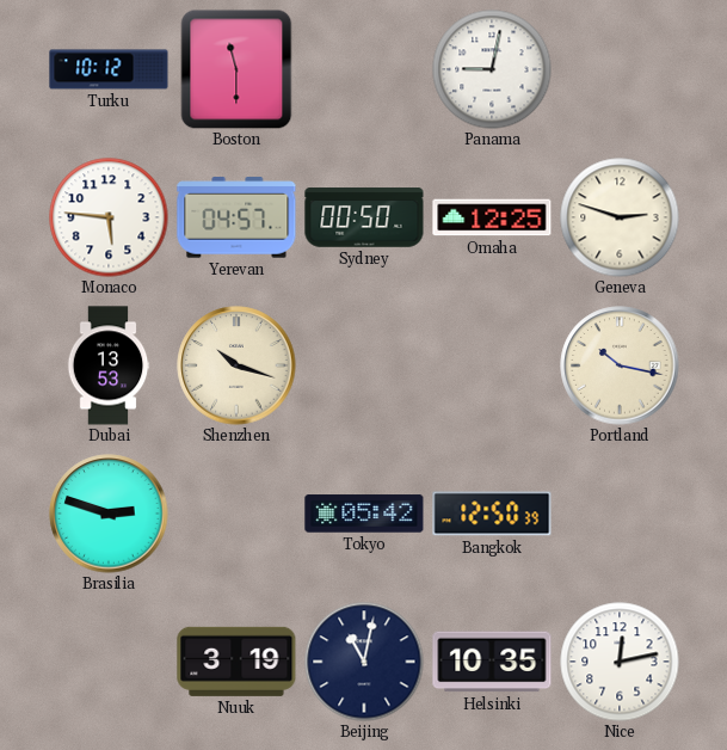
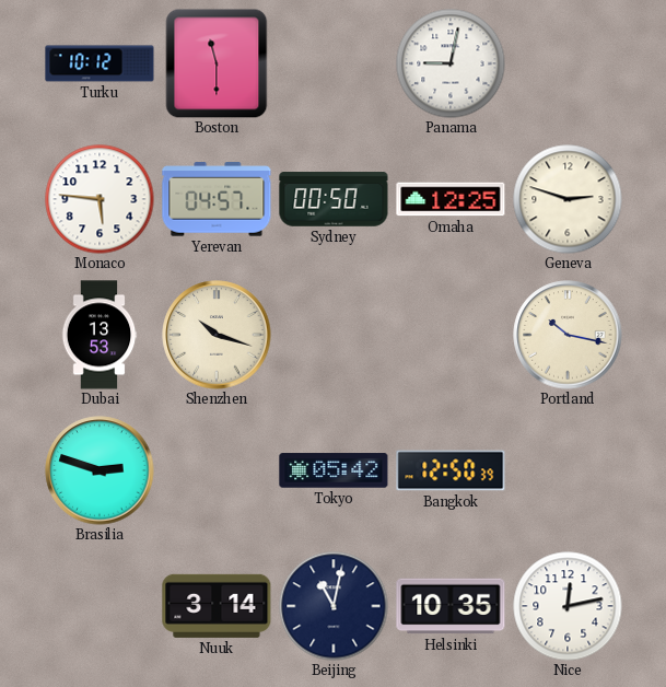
Nuuk: 3:19 -> 3:14
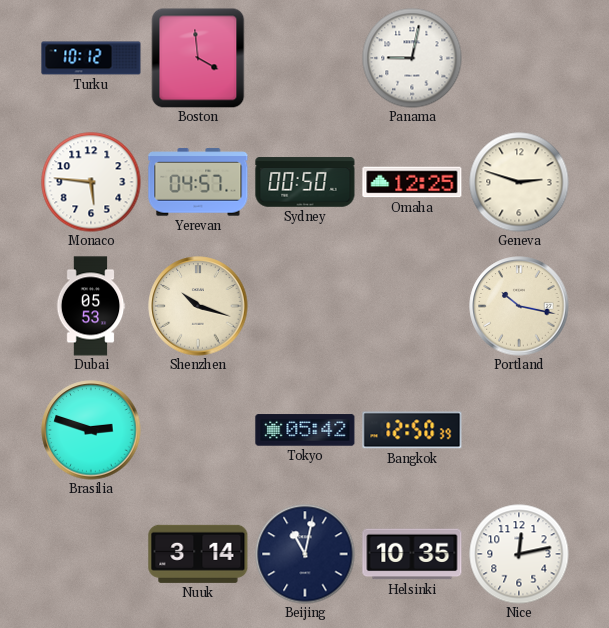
Boston: 11:30 -> 3:59
Dubai: 13:53 -> 05:53
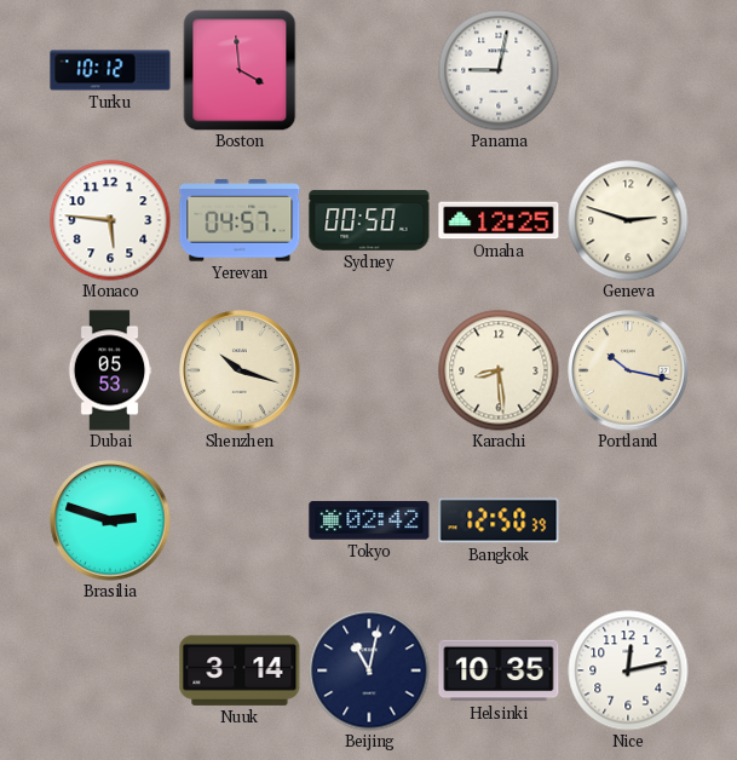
Karachi: none -> 8:29
Tokyo: 05:42 -> 02:42
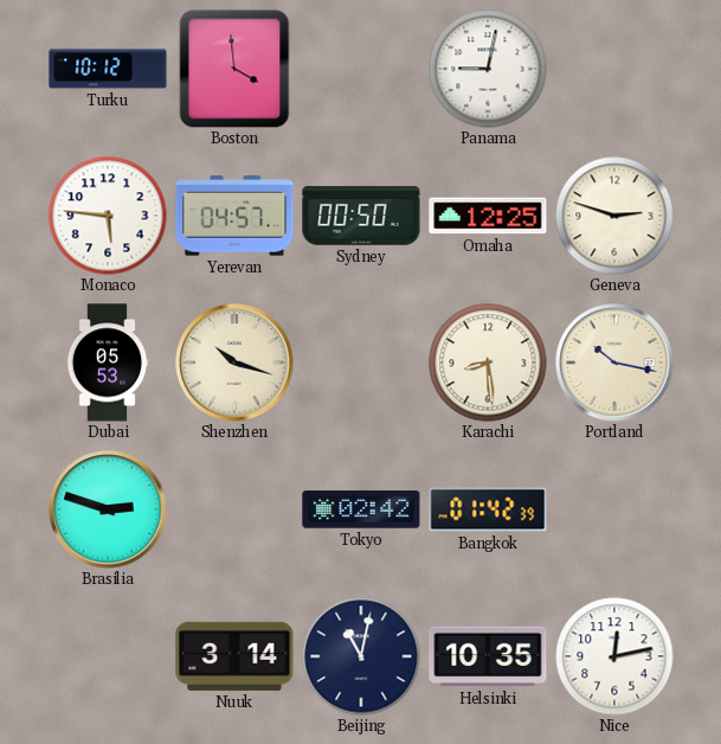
Bangkok: 12:50 -> 01:42
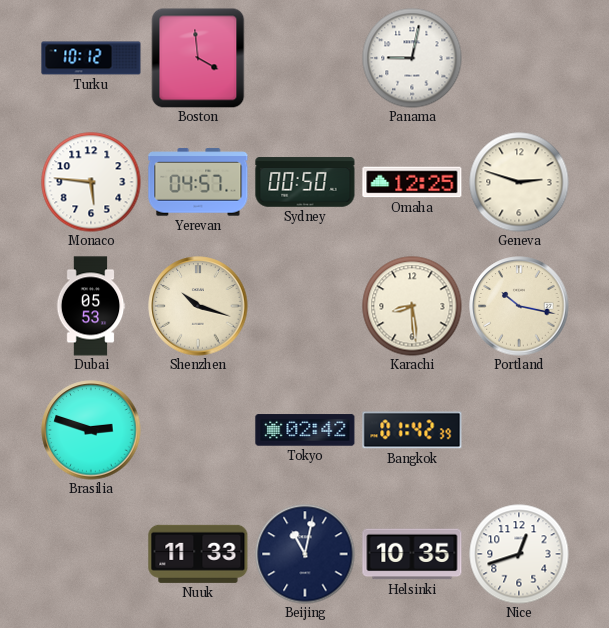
Nuuk: 3:14 -> 11:33
Nice: 12:13 -> 12:42
